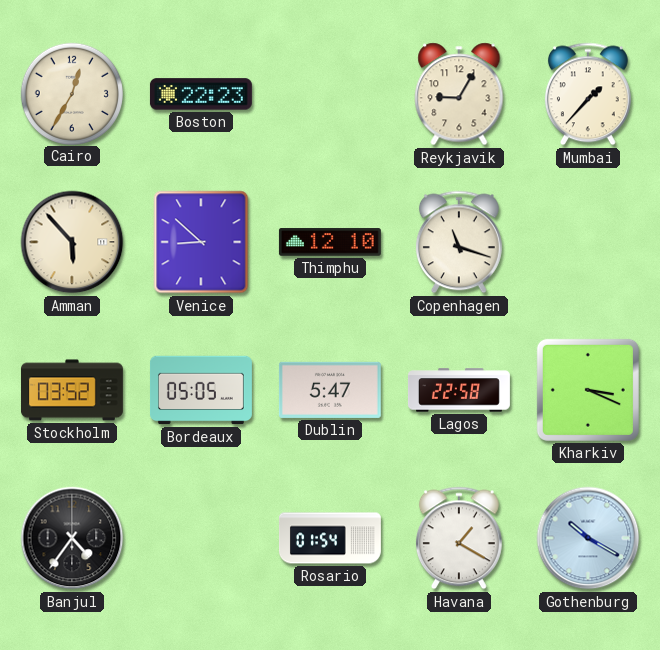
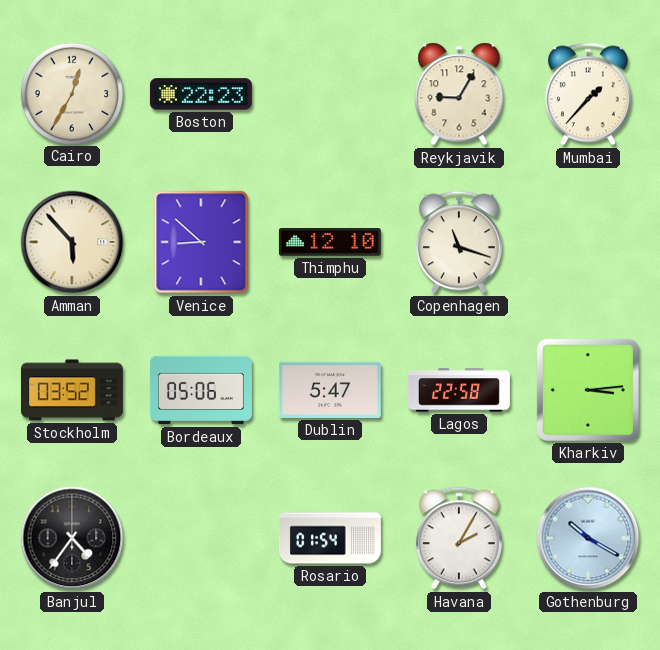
Bordeaux: 05:05 -> 05:06
Kharkiv: 3:19 -> 3:14
Havana: 1:20 -> 2:05
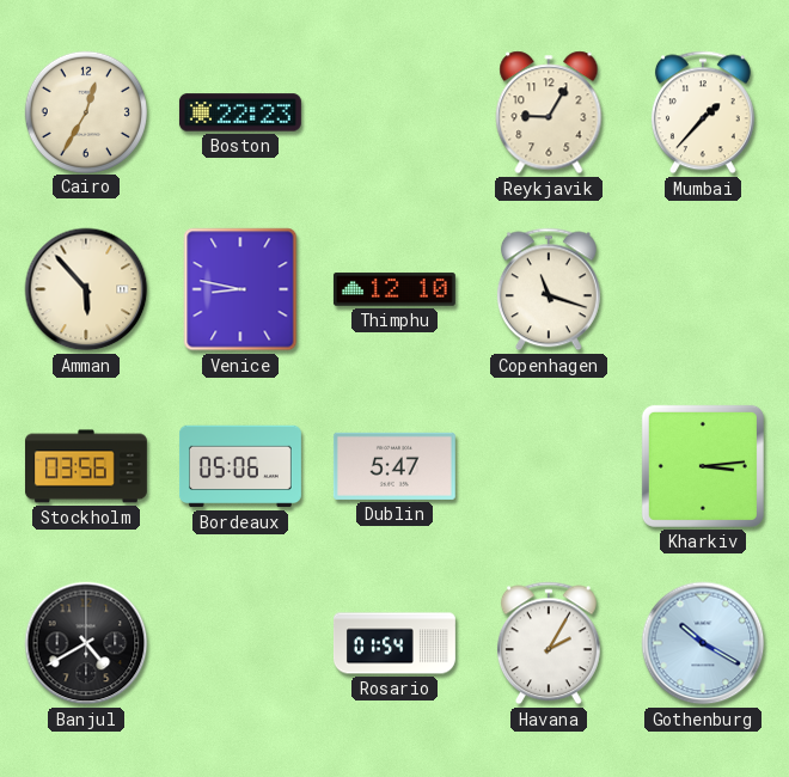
Venice: 8:52 -> 8:47
Stockholm: 03:52 -> 03:56
Lagos: 22:58 -> none
Banjul: 4:36 -> 4:40
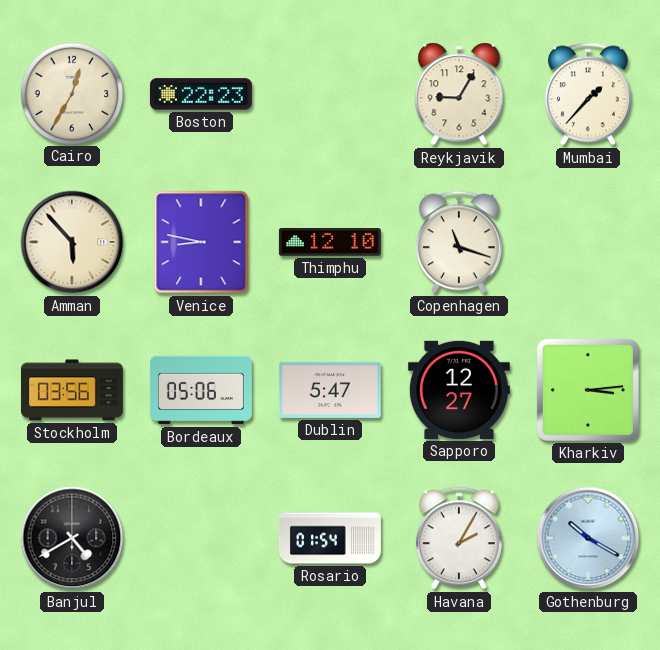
Sapporo: none -> 12:27
